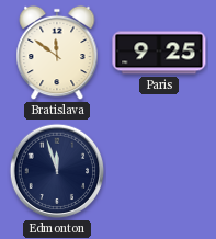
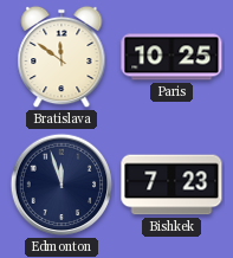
Paris: 9:25 -> 10:25
Bishkek: none -> 7:23
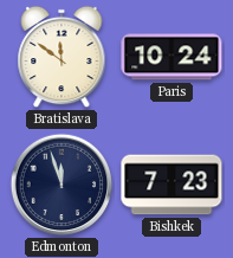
Paris: 10:25 -> 10:24
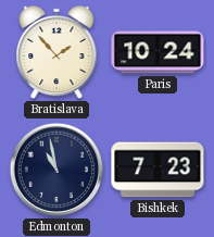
Bratislava: 11:51 -> 1:53
Edmonton: 11:57 -> 10:58
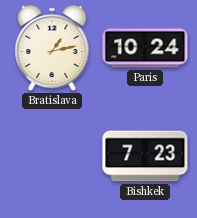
Bratislava: 1:53 -> 1:13
Edmonton: 10:58 -> none
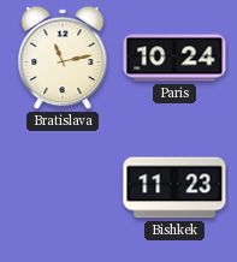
Bratislava: 1:13 -> 11:13
Bishkek: 7:23 -> 11:23
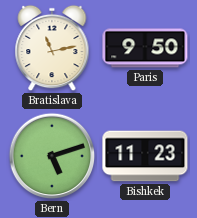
Paris: 10:24 -> 9:50
Bern: none -> 5:12
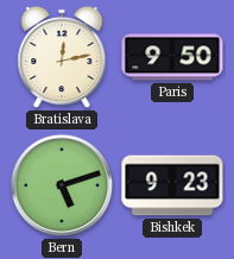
Bratislava: 11:13 -> 12:13
Bishkek: 11:23 -> 9:23
